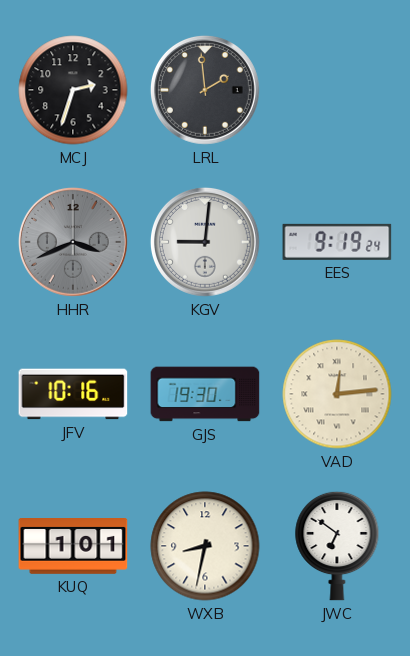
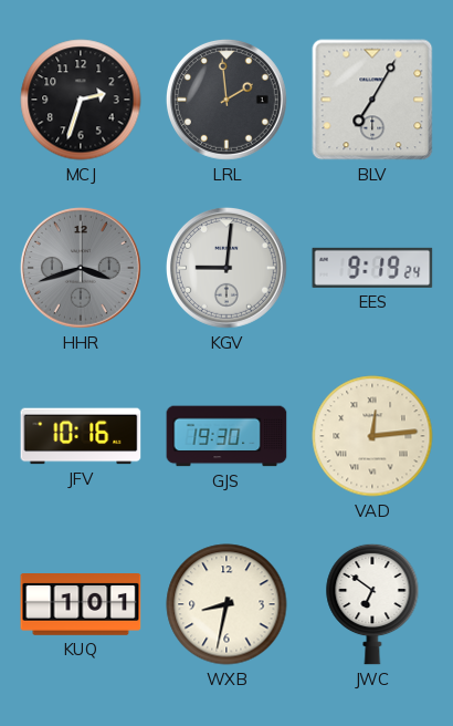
BLV: none -> 7:05
HHR: 3:41 -> 3:42
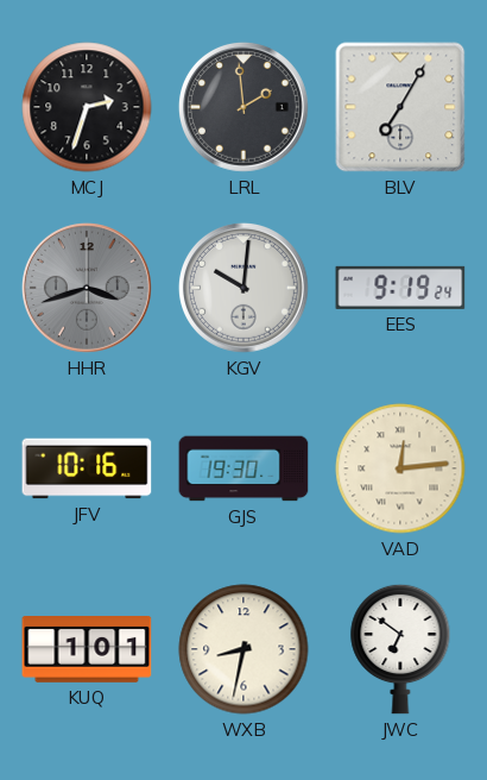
KGV: 9:01 -> 10:01
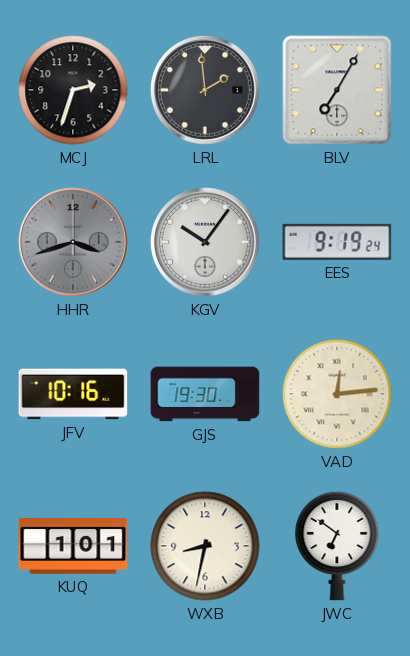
KGV: 10:01 -> 10:06
